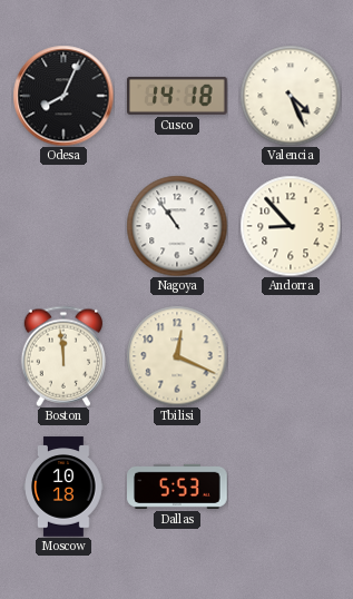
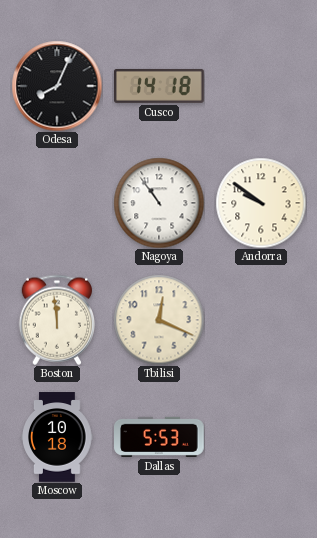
Valencia: 4:26 -> none
Andorra: 8:53 -> 9:51
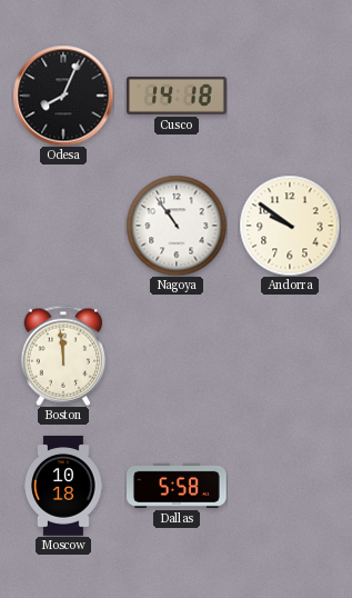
Tbilisi: 12:19 -> none
Dallas: 5:53 -> 5:58
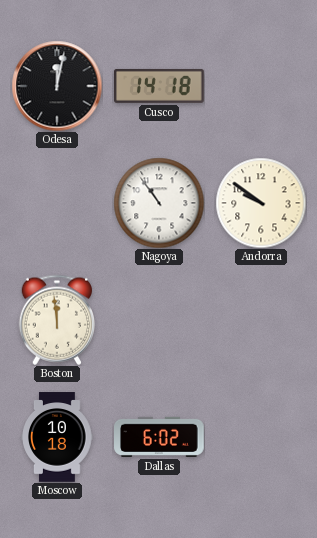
Odesa: 8:04 -> 12:02
Dallas: 5:58 -> 6:02
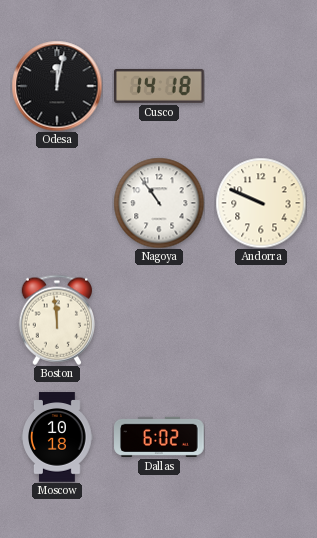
Andorra: 9:51 -> 9:49
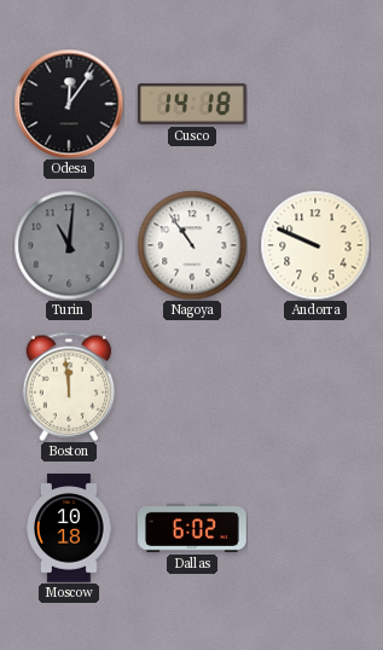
Odesa: 12:02 -> 12:06
Turin: none -> 11:01
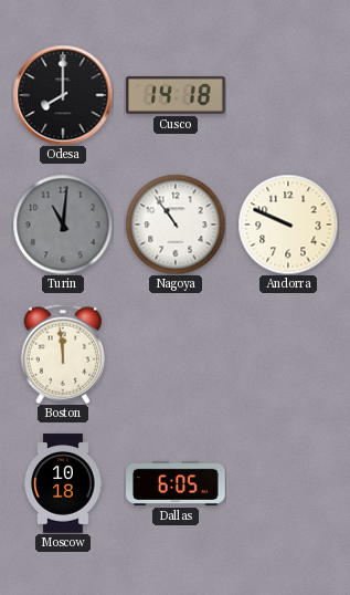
Odesa: 12:06 -> 8:00
Dallas: 6:02 -> 6:05
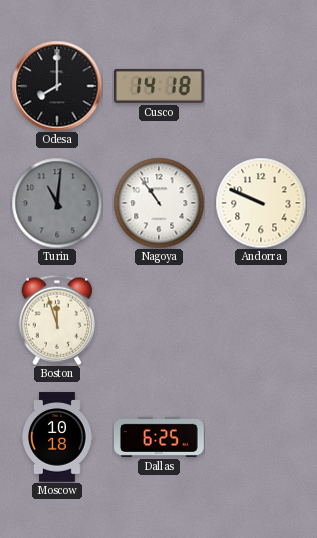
Boston: 11:59 -> 11:57
Dallas: 6:05 -> 6:25
